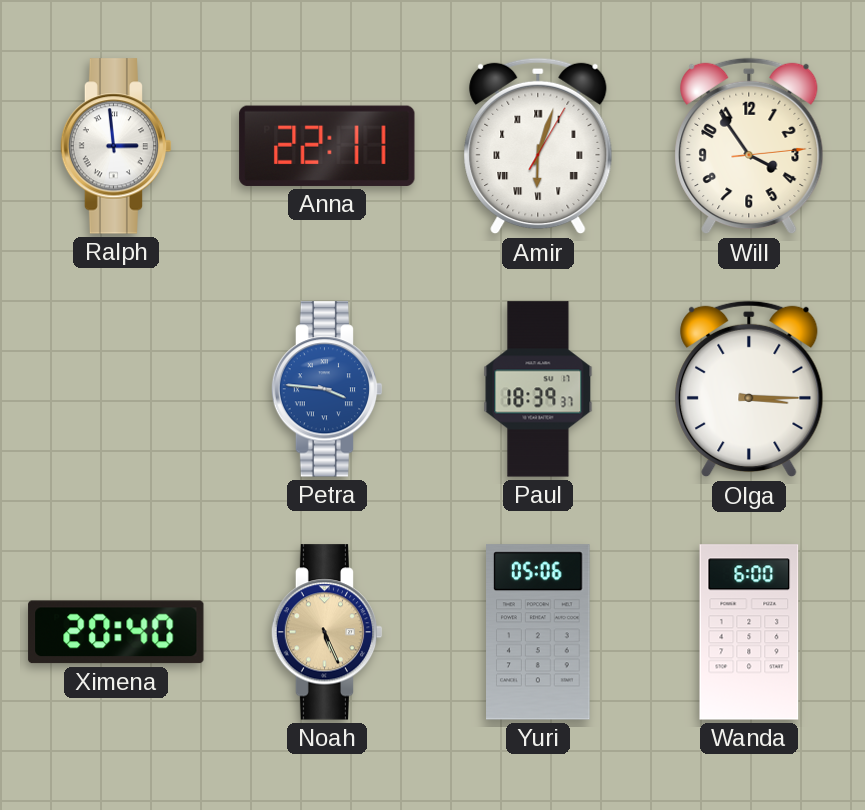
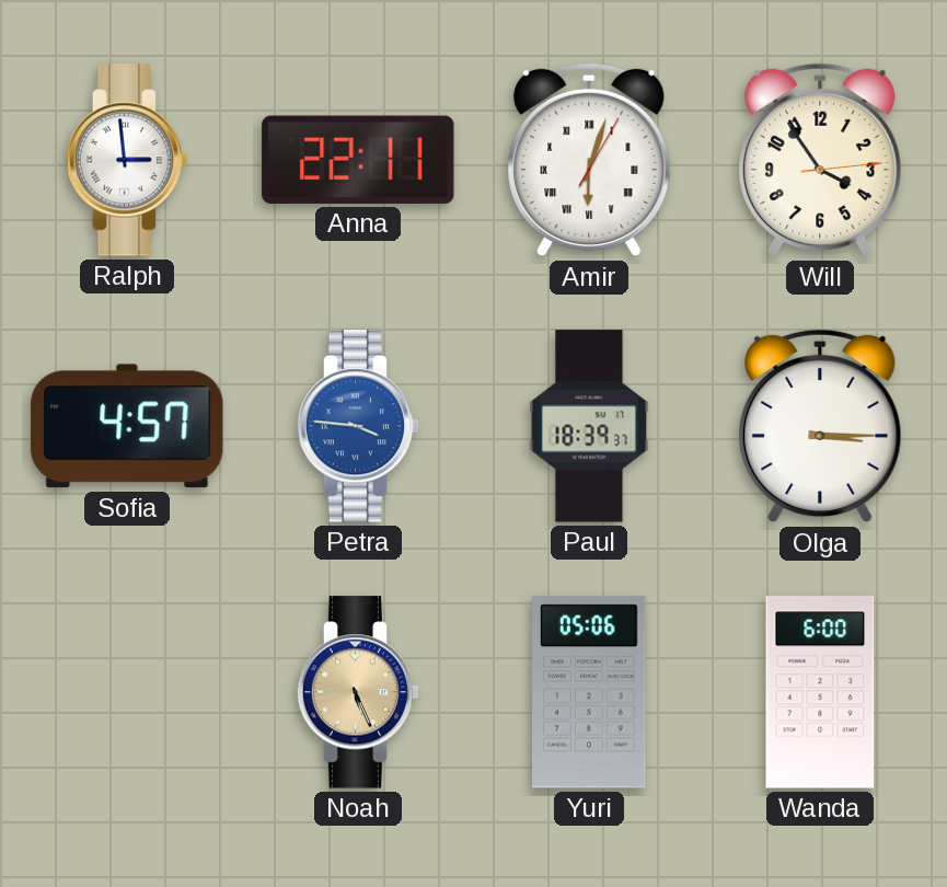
Sofia: none -> 4:57
Ximena: 20:40 -> none
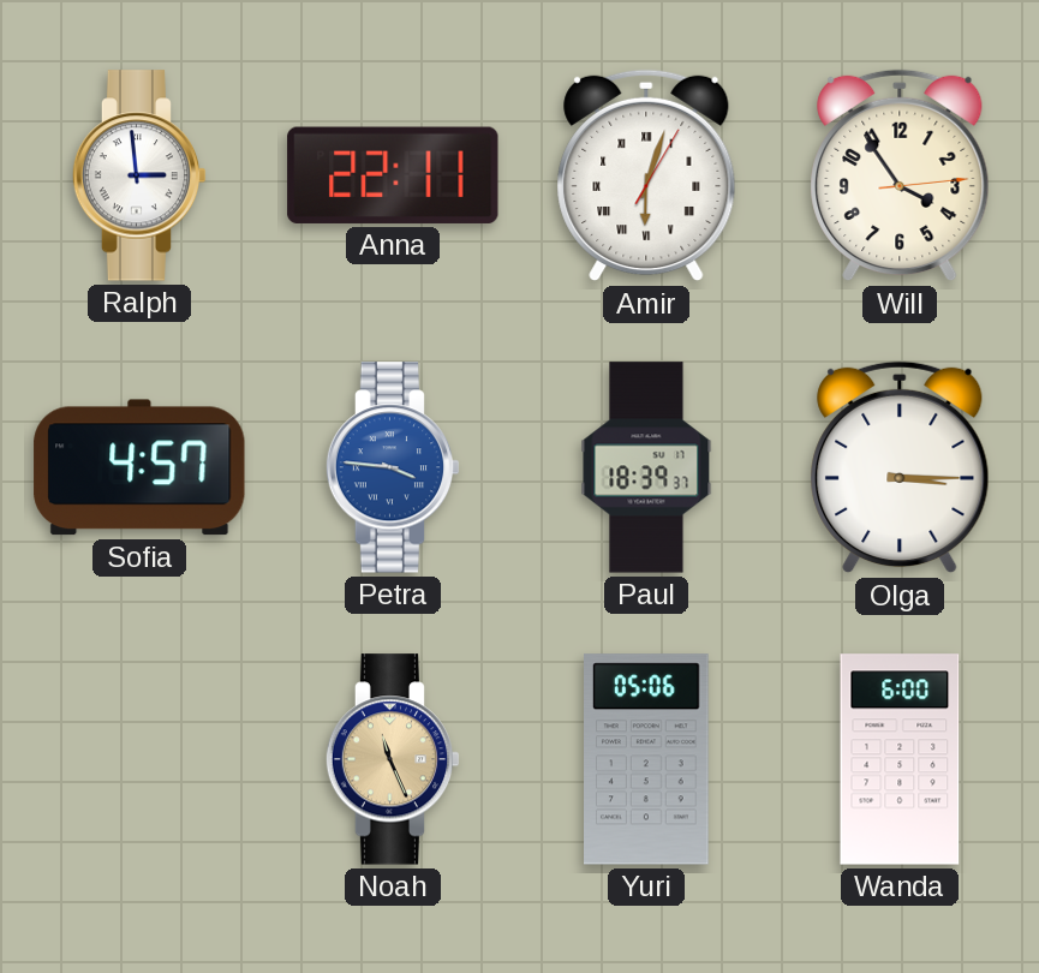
Noah: 5:26 -> 11:26
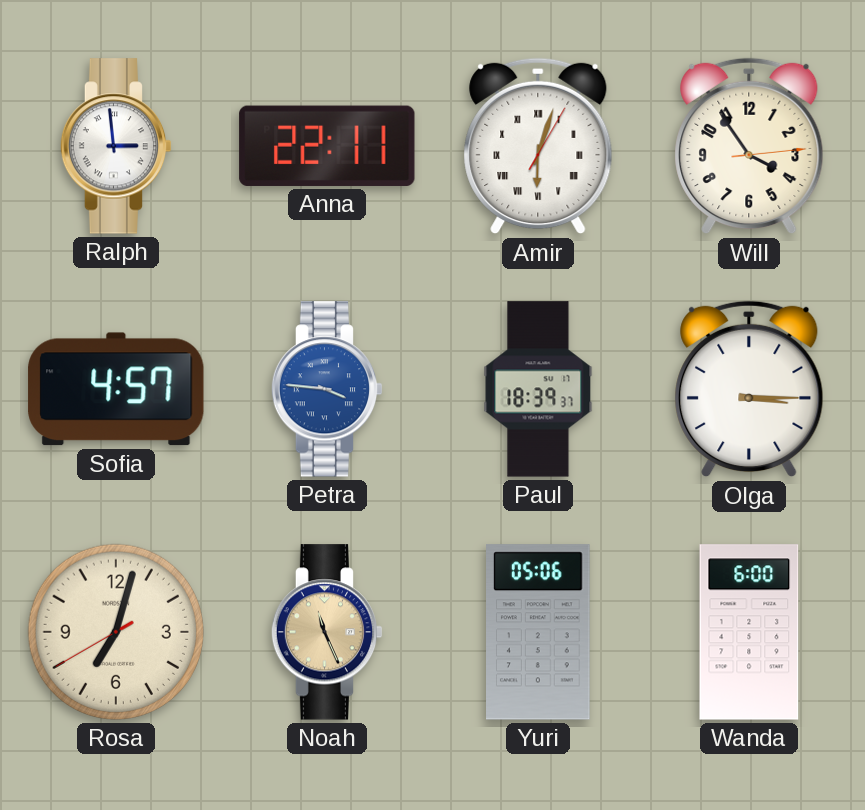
Rosa: none -> 7:02
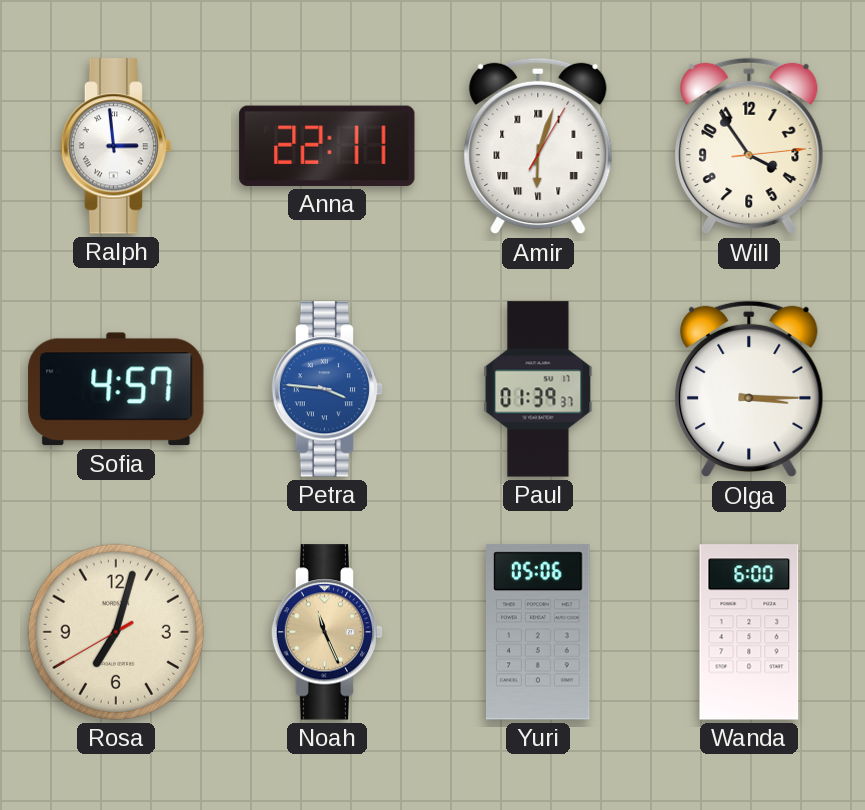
Paul: 18:39 -> 01:39
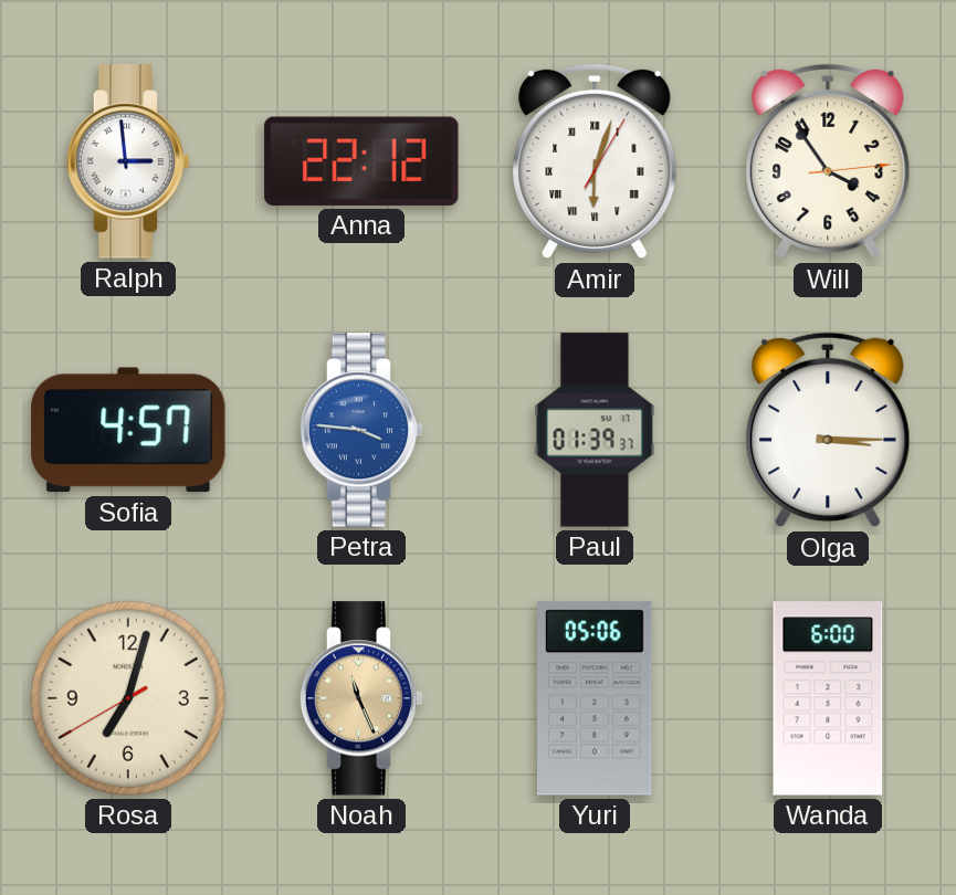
Anna: 22:11 -> 22:12
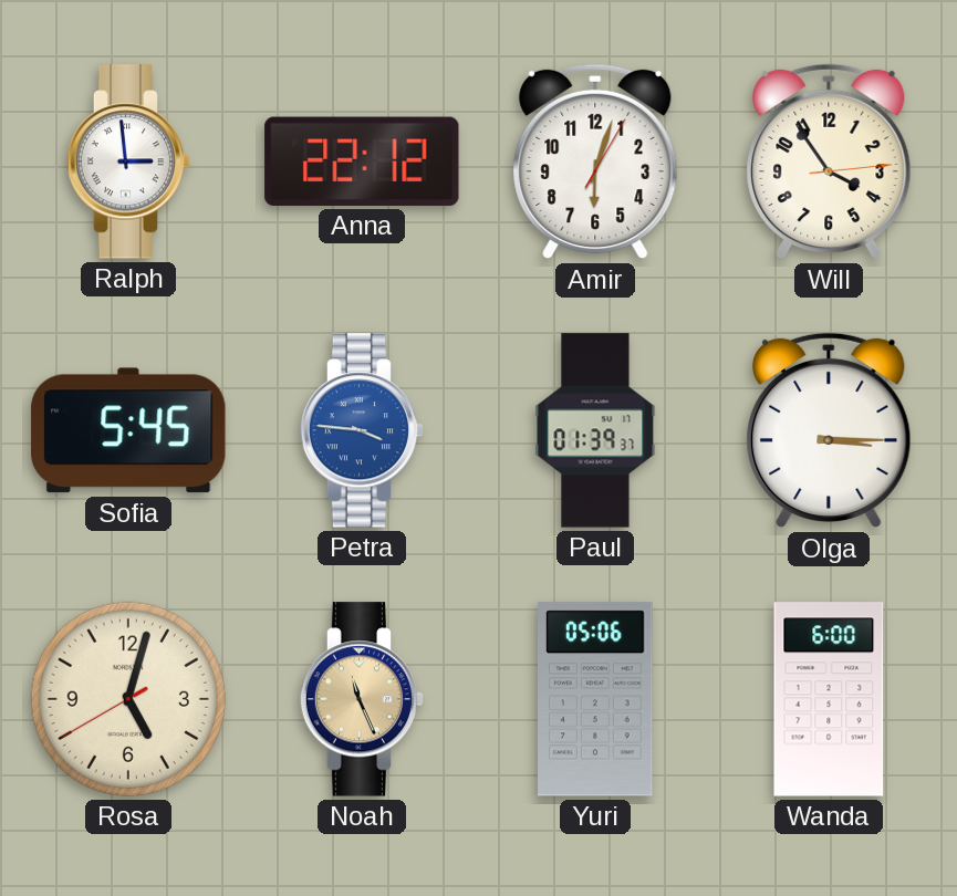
Amir numerals: Roman -> Arabic
Sofia: 4:57 -> 5:45
Rosa: 7:02 -> 5:02
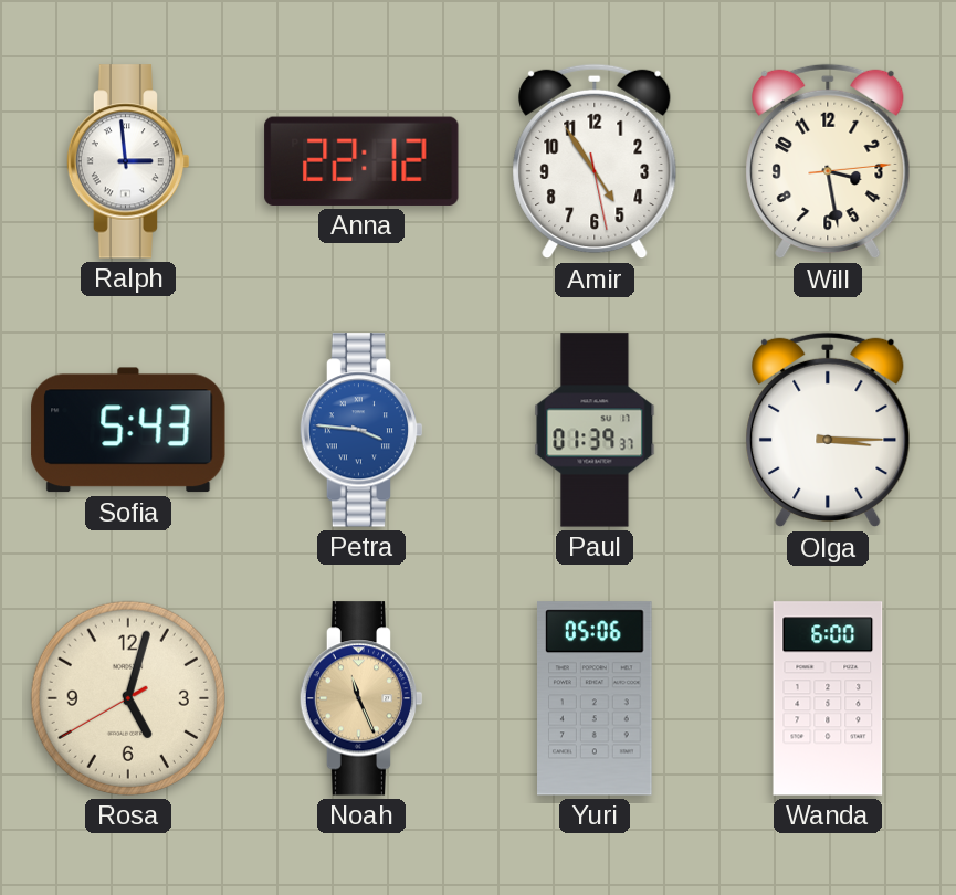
Amir: 6:03 -> 4:54
Will: 3:54 -> 3:28
Sofia: 5:45 -> 5:43
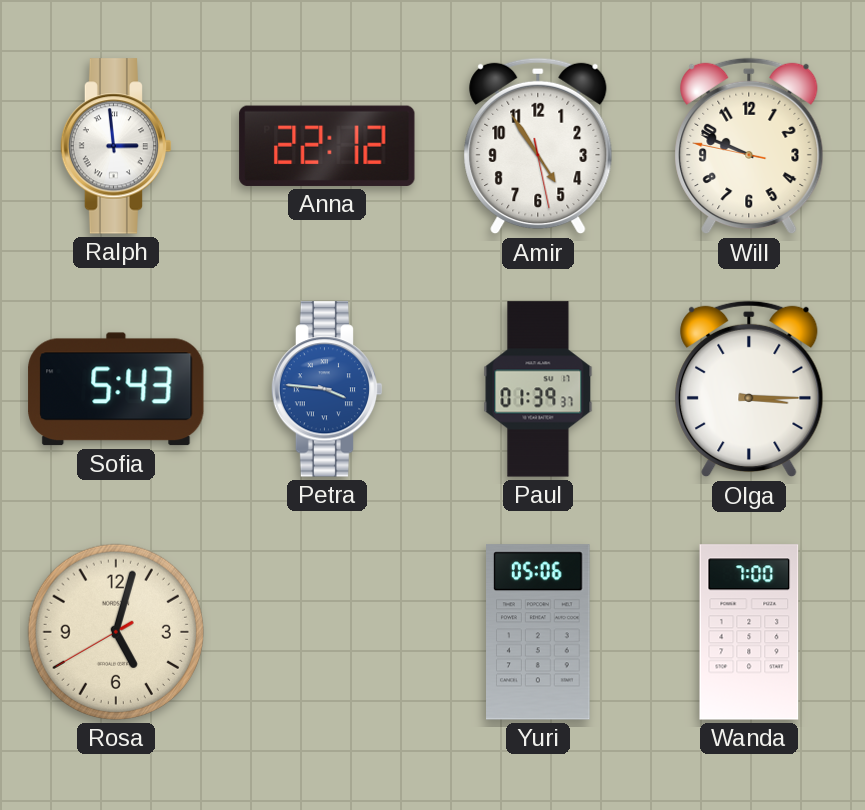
Will: 3:28 -> 9:48
Noah: 11:26 -> none
Wanda: 6:00 -> 7:00
